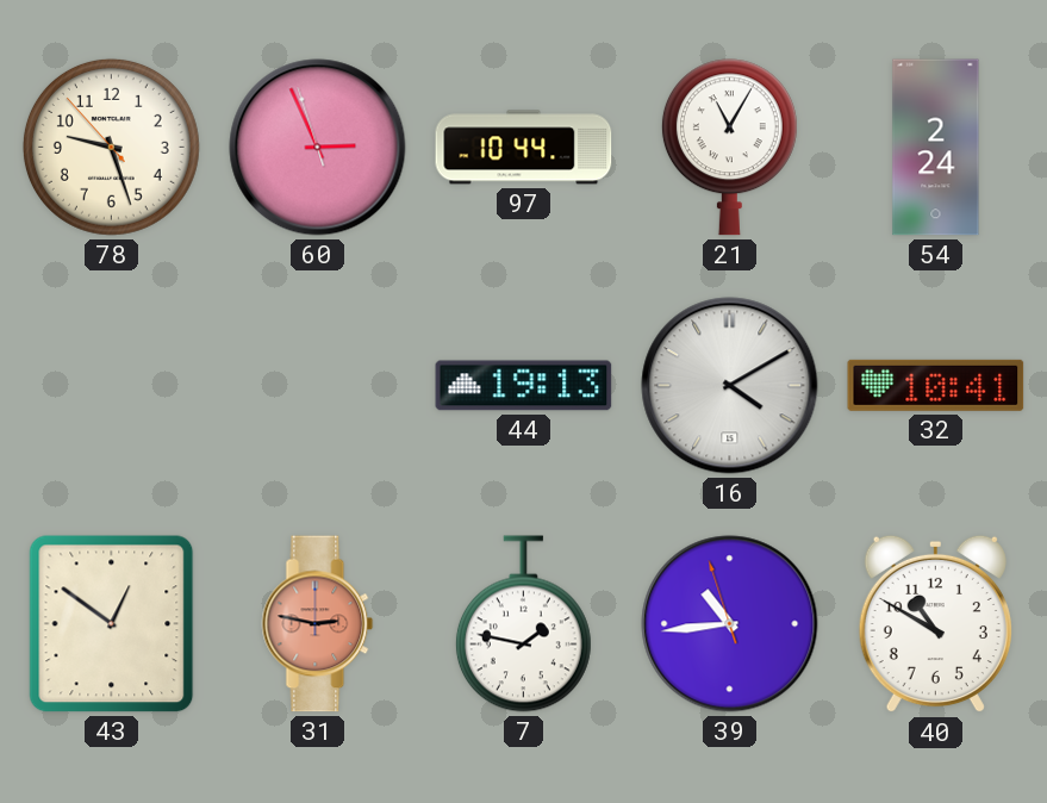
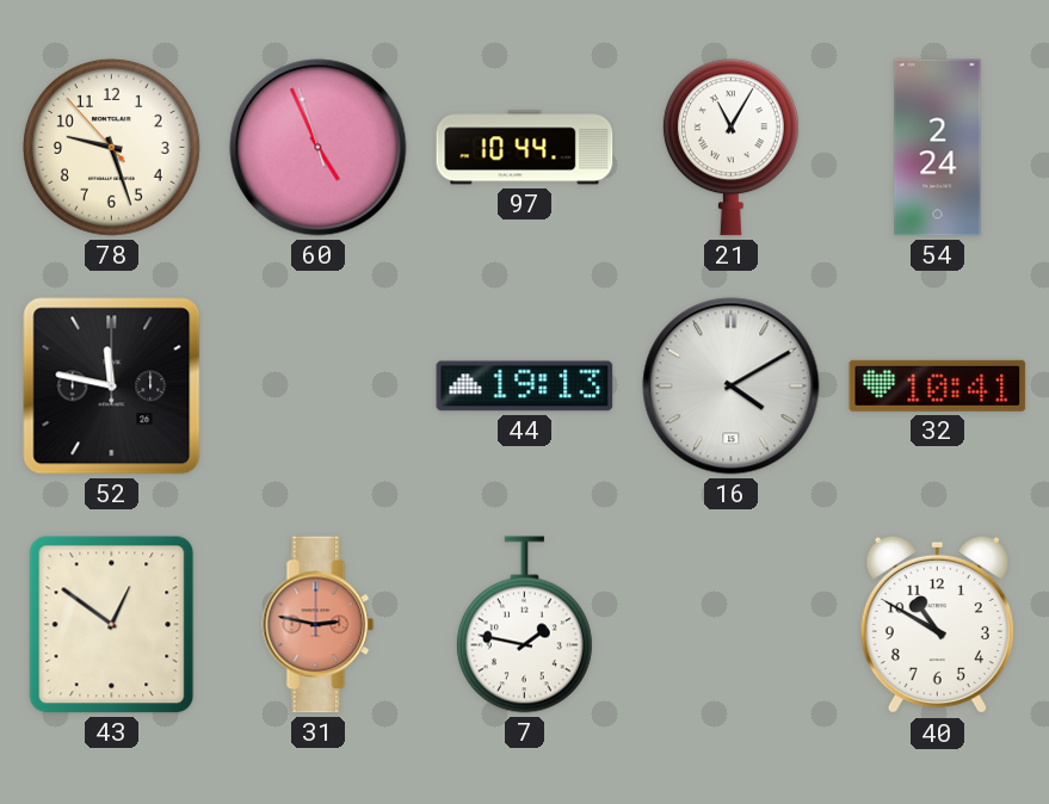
60: 2:55 -> 4:55
52: none -> 11:47
39: 10:43 -> none
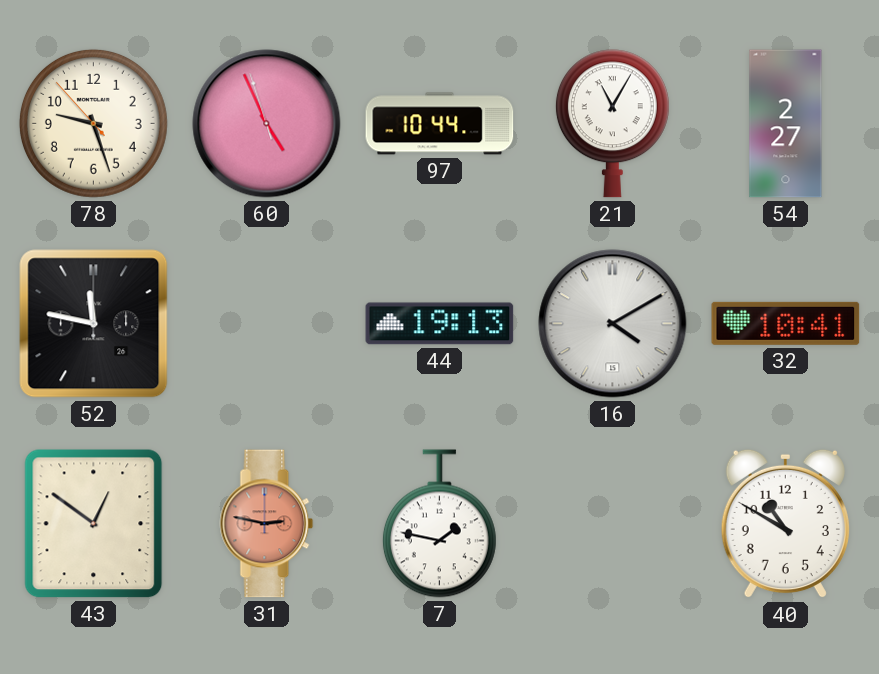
54: 2:24 -> 2:27
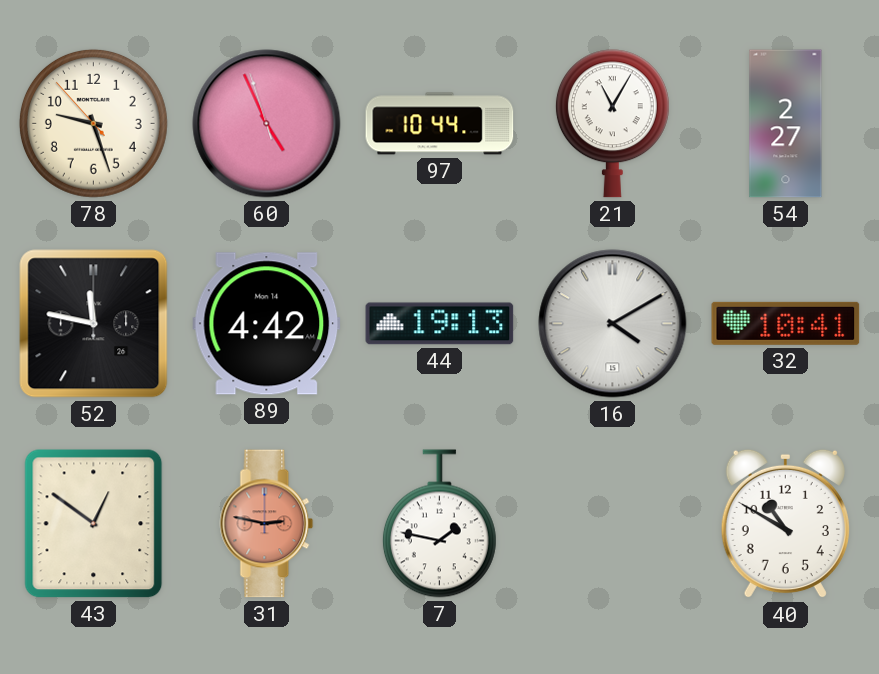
89: none -> 4:42
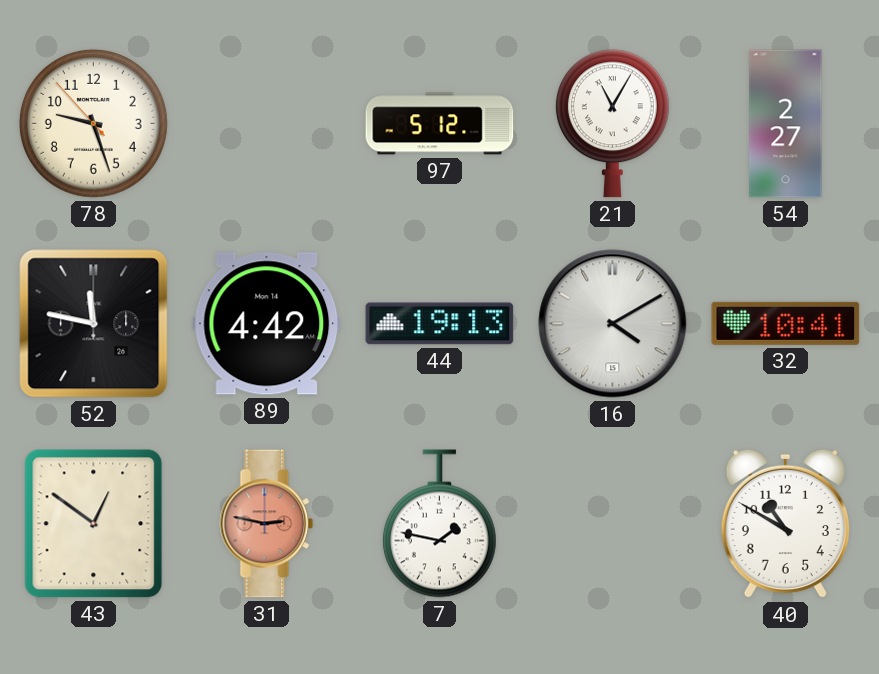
60: 4:55 -> none
97: 10:44 -> 5:12
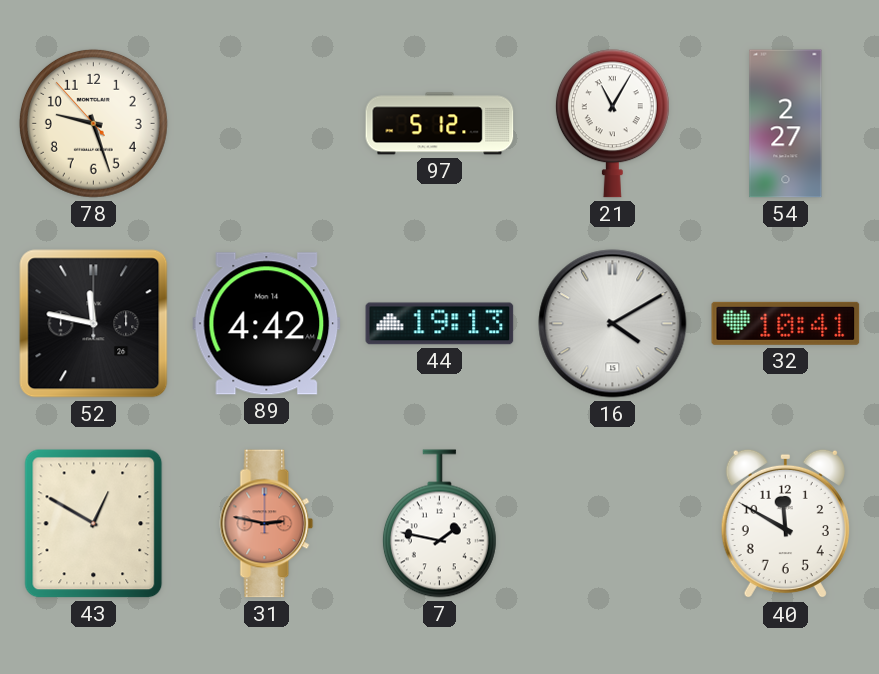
43: 12:51 -> 12:50
40: 10:50 -> 11:50
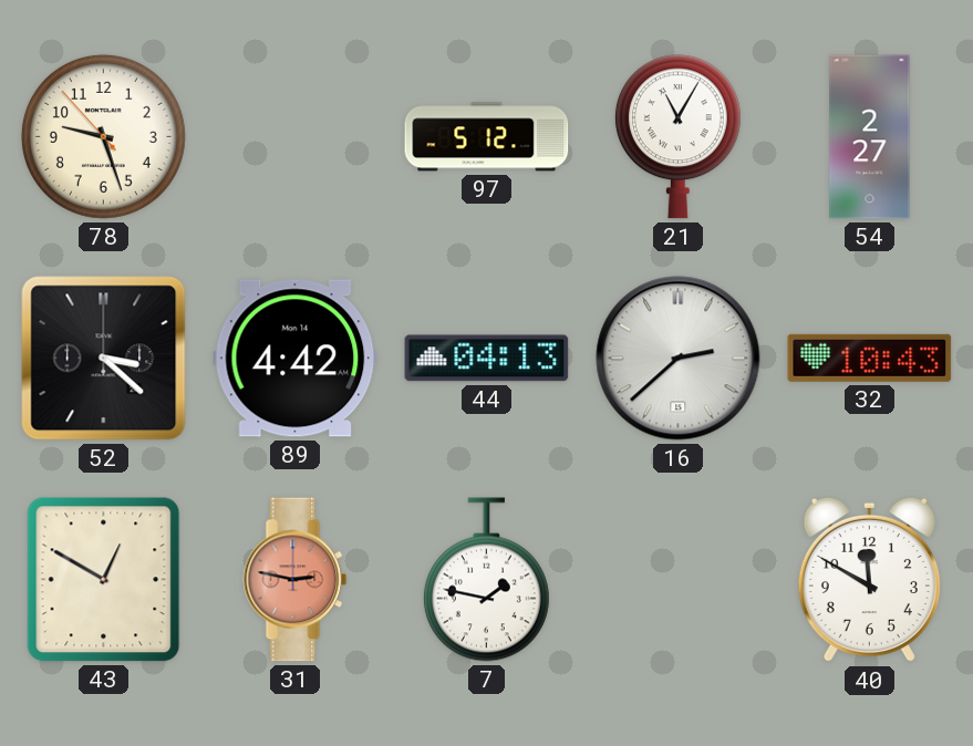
52: 11:47 -> 3:22
44: 19:13 -> 04:13
16: 4:10 -> 2:38
32: 10:41 -> 10:43
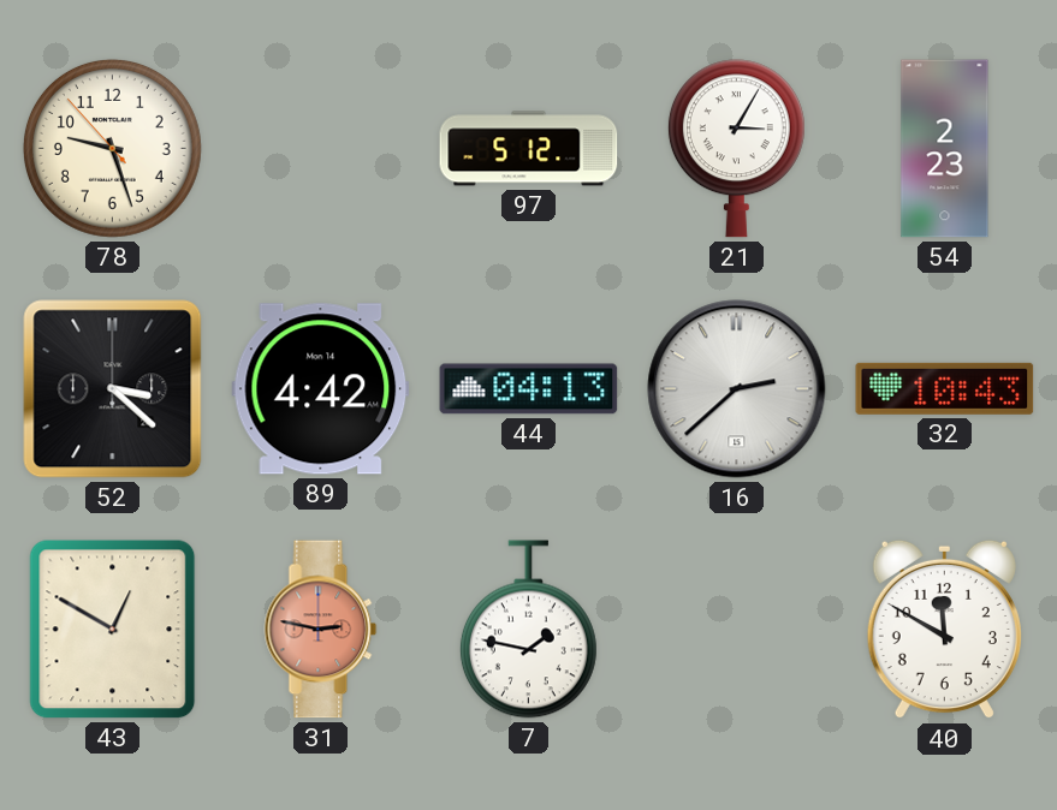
21: 11:05 -> 3:05
54: 2:27 -> 2:23
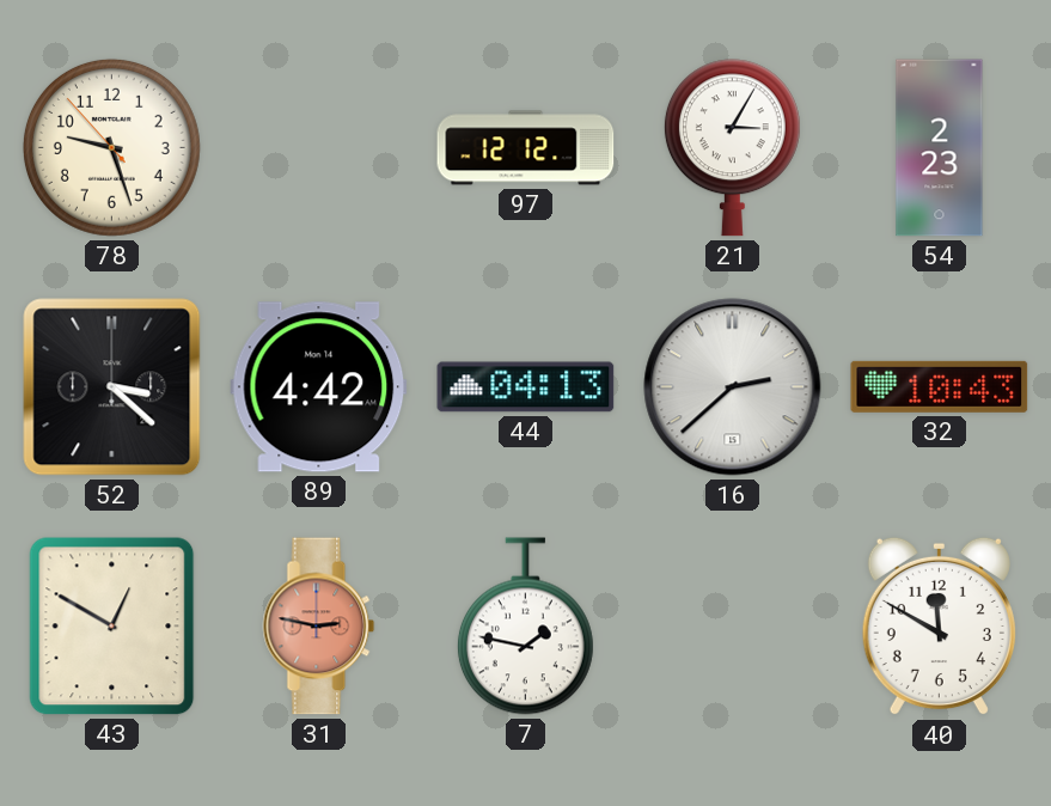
97: 5:12 -> 12:12
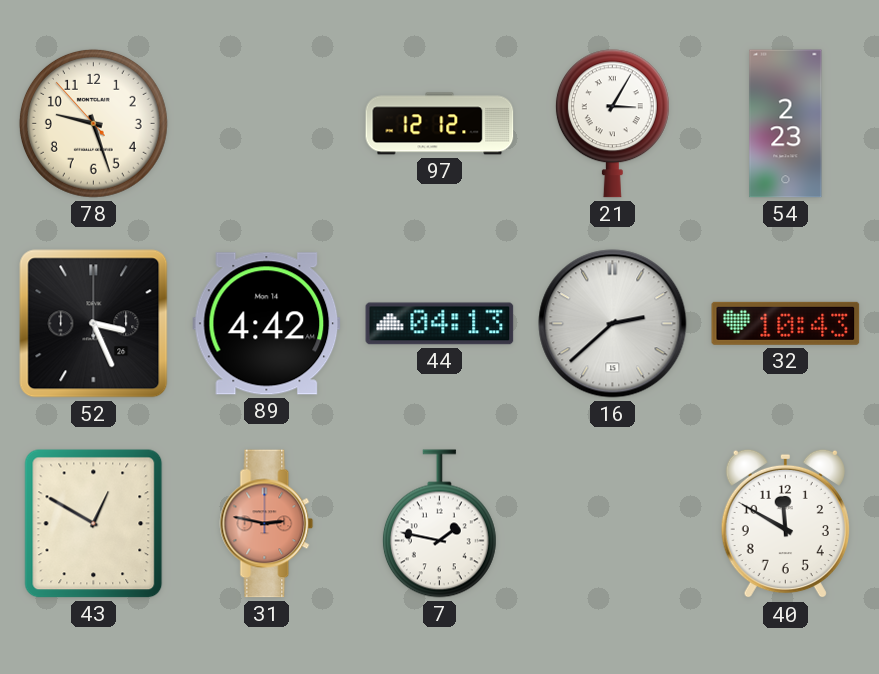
52: 3:22 -> 3:26
